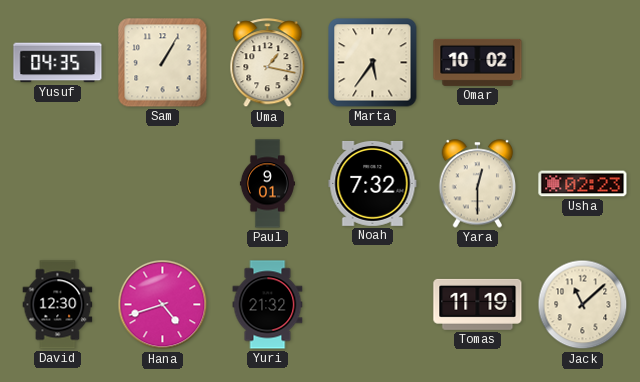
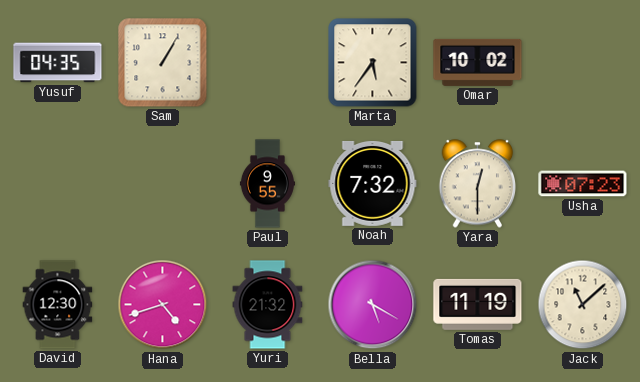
Uma: 1:17 -> none
Paul: 9:01 -> 9:55
Usha: 02:23 -> 07:23
Bella: none -> 5:20
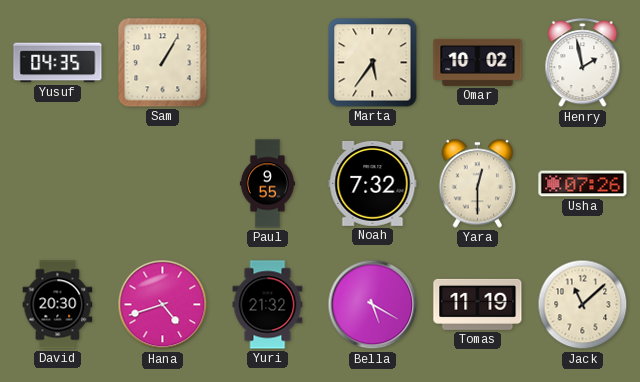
Henry: none -> 1:58
Usha: 07:23 -> 07:26
David: 12:30 -> 20:30
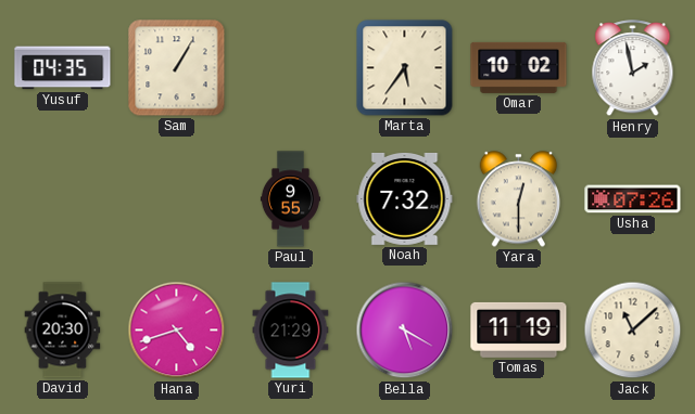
Yuri: 21:32 -> 21:29
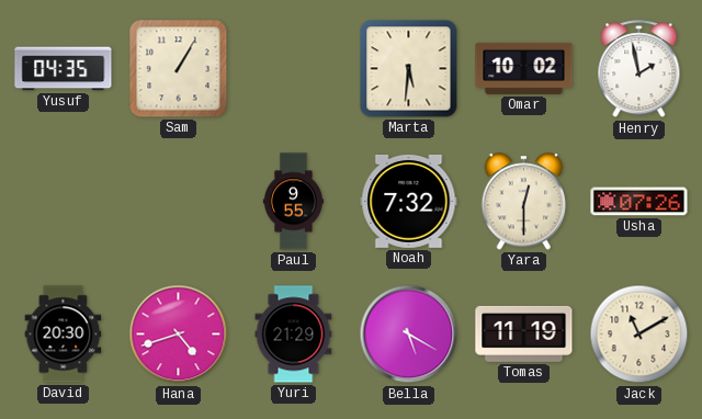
Marta: 5:36 -> 5:31
Jack: 11:08 -> 11:10
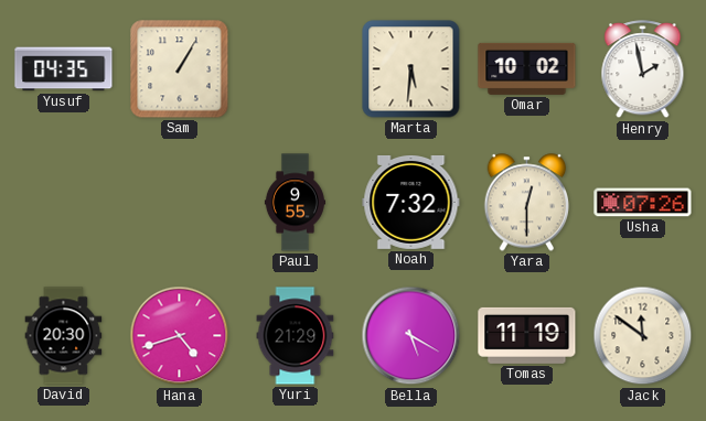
Jack: 11:10 -> 11:51
